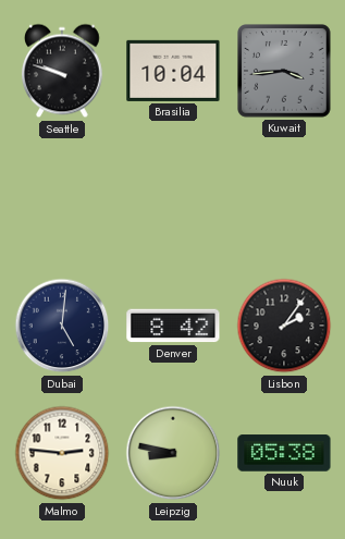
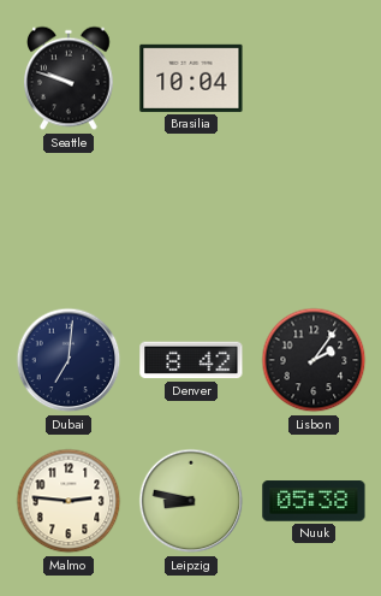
Kuwait: 3:44 -> none
Dubai: 5:01 -> 7:01
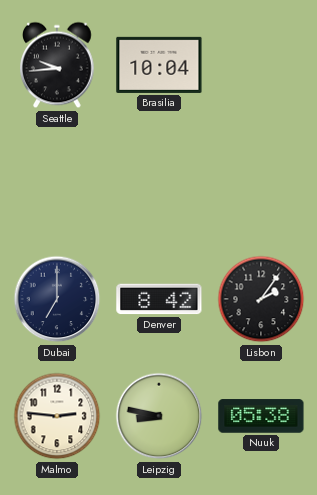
Seattle: 9:48 -> 9:44
Dubai: 7:01 -> 7:00
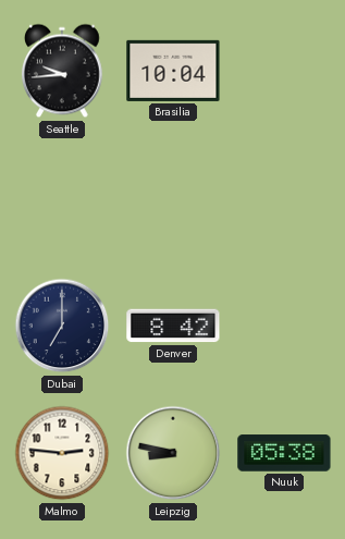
Lisbon: 2:06 -> none
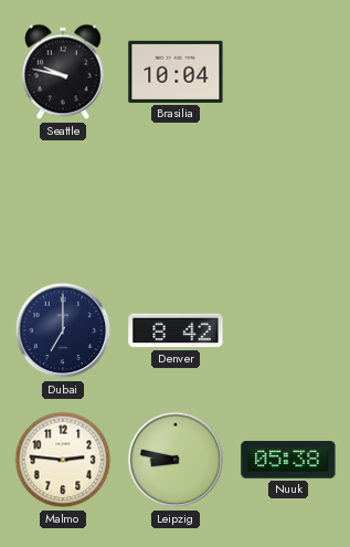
Seattle: 9:44 -> 9:47
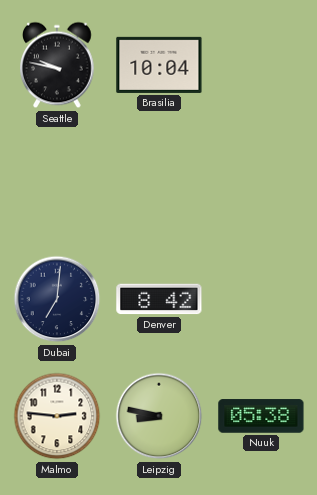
Dubai: 7:00 -> 7:01
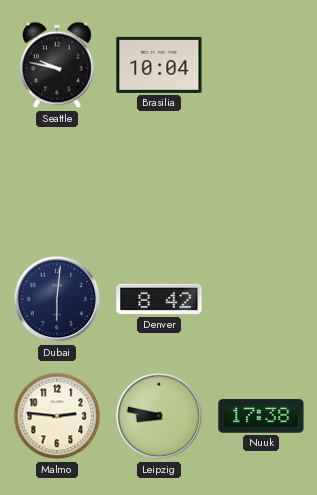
Dubai: 7:01 -> 6:01
Nuuk: 05:38 -> 17:38
